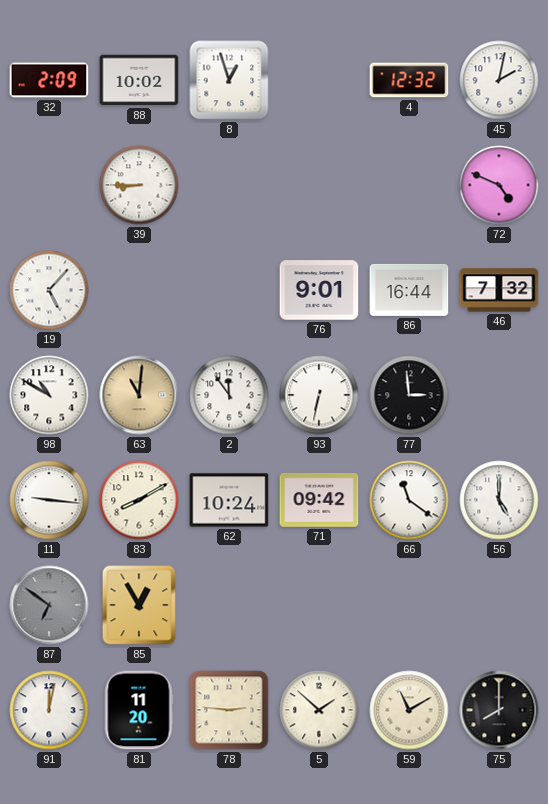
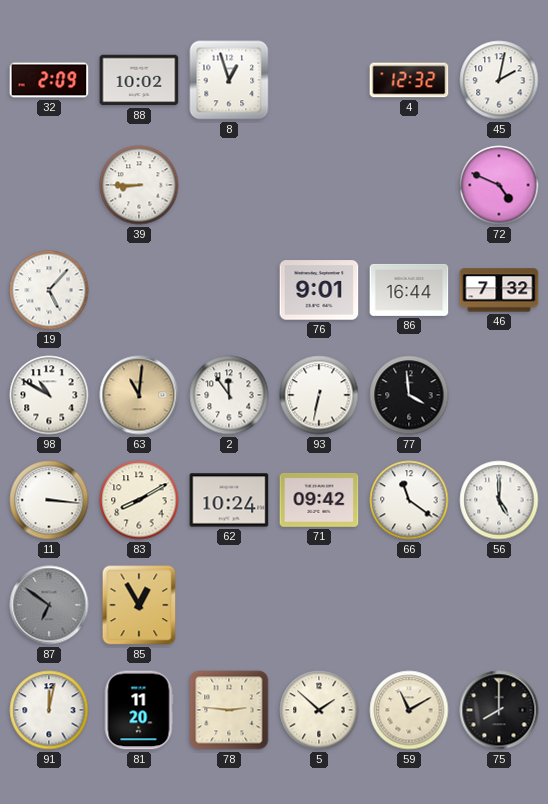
77: 2:59 -> 3:59
11: 9:16 -> 3:16
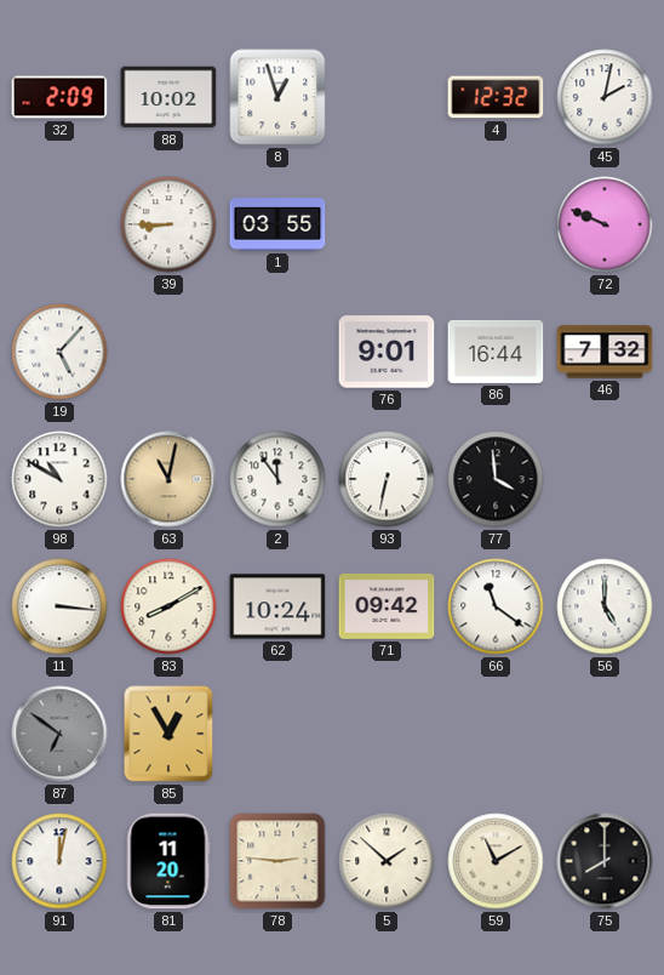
1: none -> 03:55
72: 4:49 -> 9:49
63: 11:01 -> 11:02
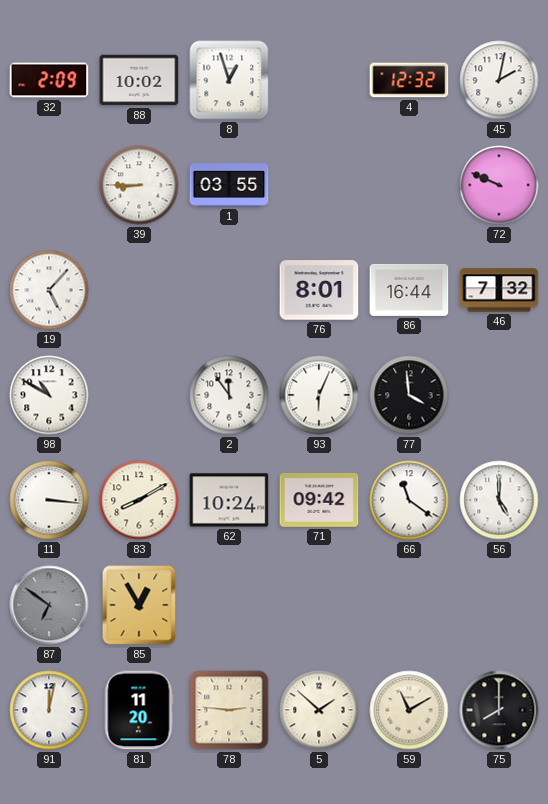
76: 9:01 -> 8:01
63: 11:02 -> none
93: 6:32 -> 6:04
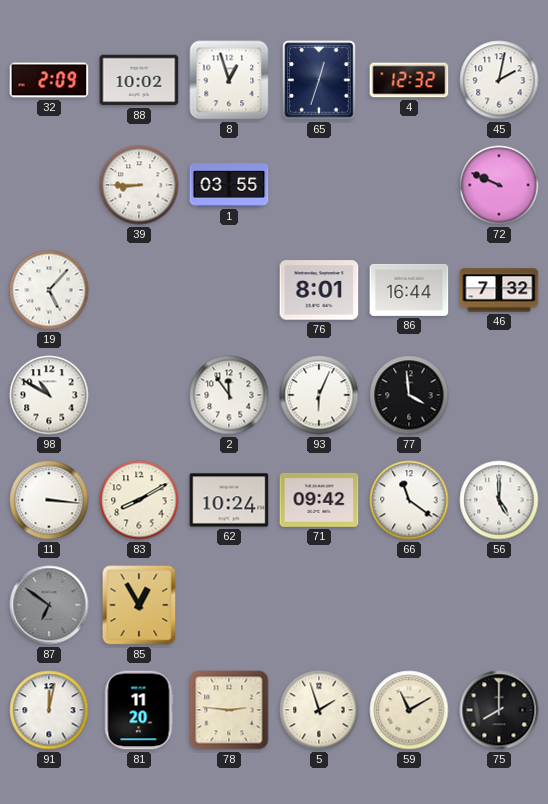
65: none -> 12:33
5: 1:52 -> 1:57
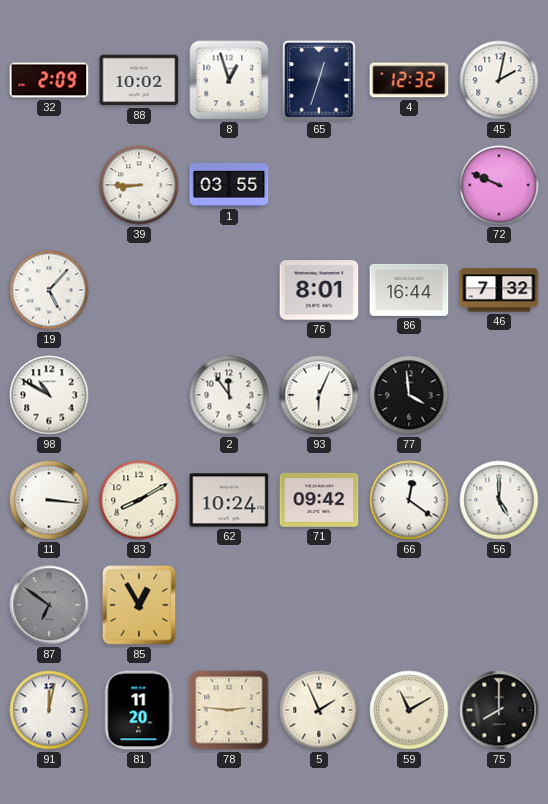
66: 11:21 -> 12:21
5: 1:57 -> 1:56
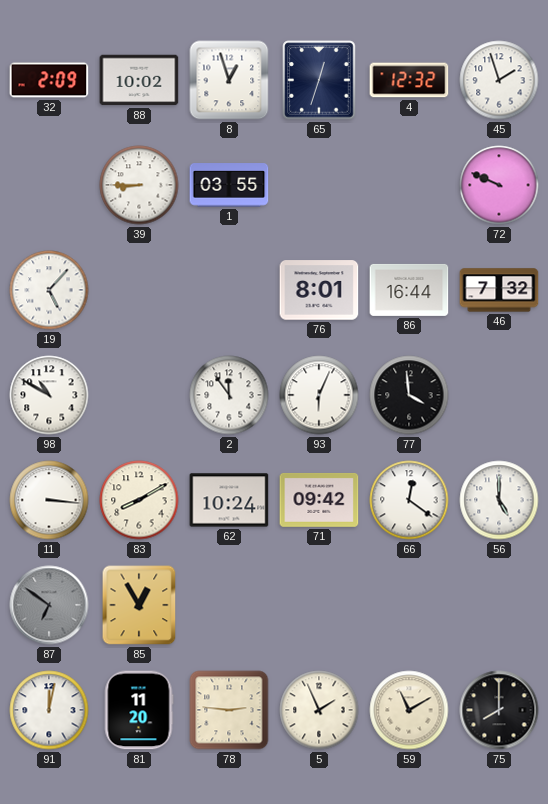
45: 2:02 -> 1:57
